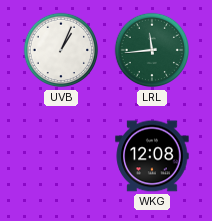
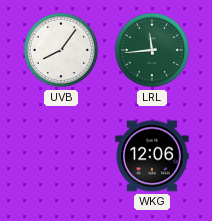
UVB: 1:04 -> 8:06
WKG: 12:08 -> 12:06
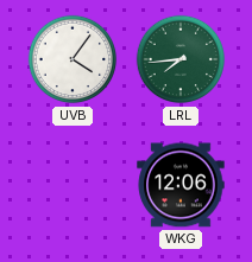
UVB: 8:06 -> 4:06
LRL: 11:44 -> 7:44
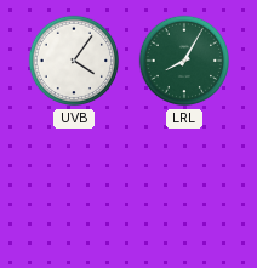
LRL: 7:44 -> 8:05
WKG: 12:06 -> none
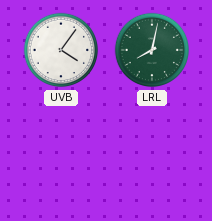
LRL: 8:05 -> 8:02
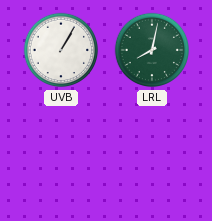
UVB: 4:06 -> 1:05
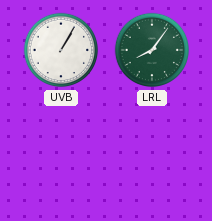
LRL: 8:02 -> 8:06
